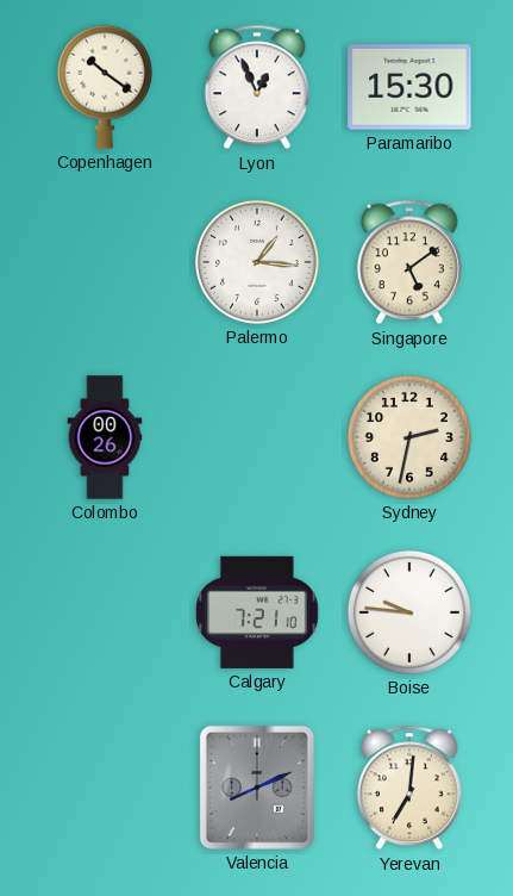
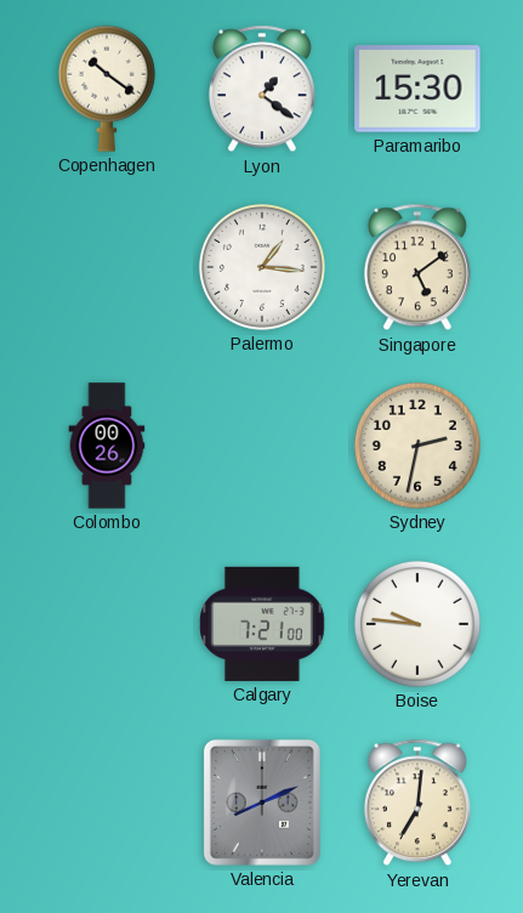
Lyon: 12:56 -> 1:21
Calgary: 7:21:10 -> 7:21:00
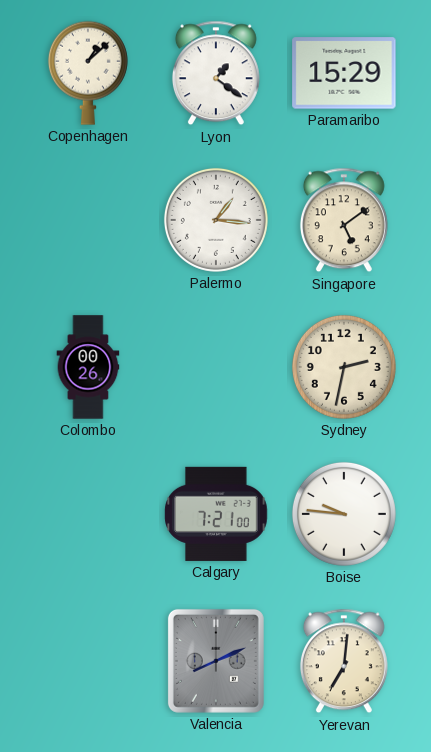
Copenhagen: 10:21 -> 1:08
Paramaribo: 15:30 -> 15:29
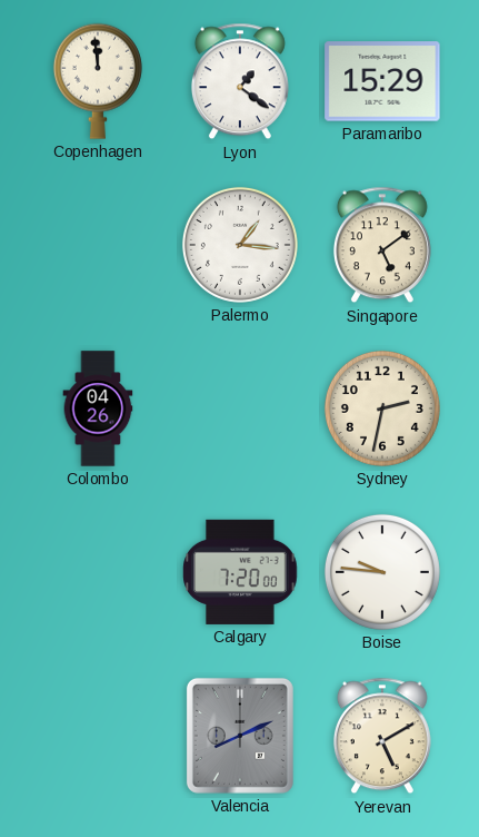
Copenhagen: 1:08 -> 11:59
Colombo: 00:26 -> 04:26
Calgary: 7:21 -> 7:20
Yerevan: 7:01 -> 5:10
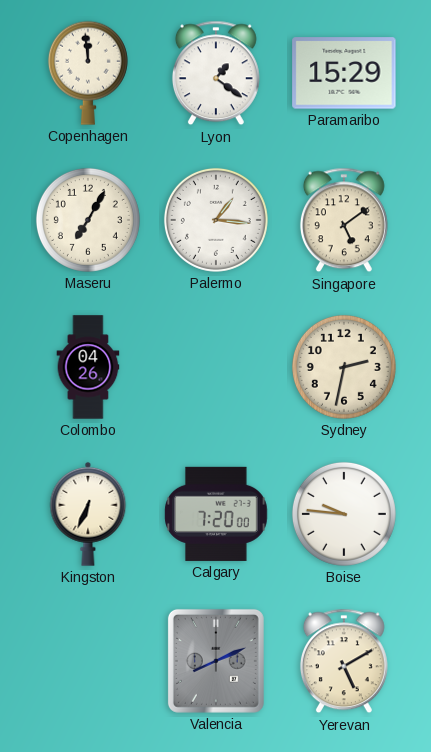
Maseru: none -> 7:05
Kingston: none -> 6:34
